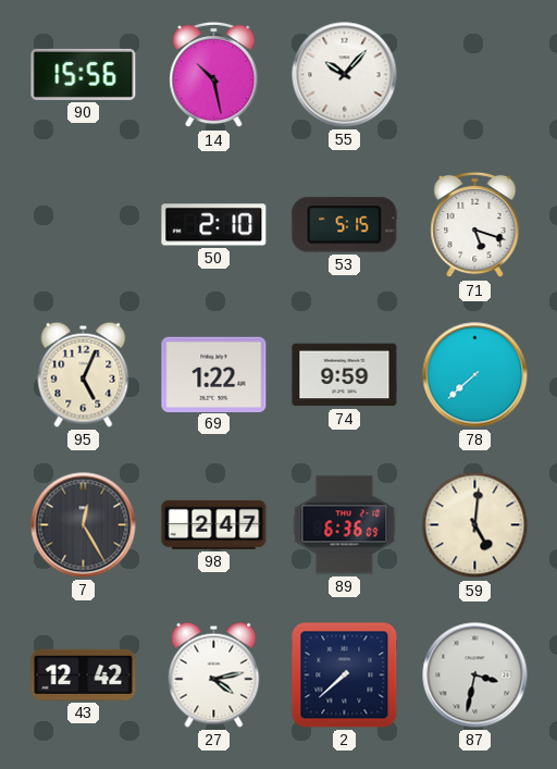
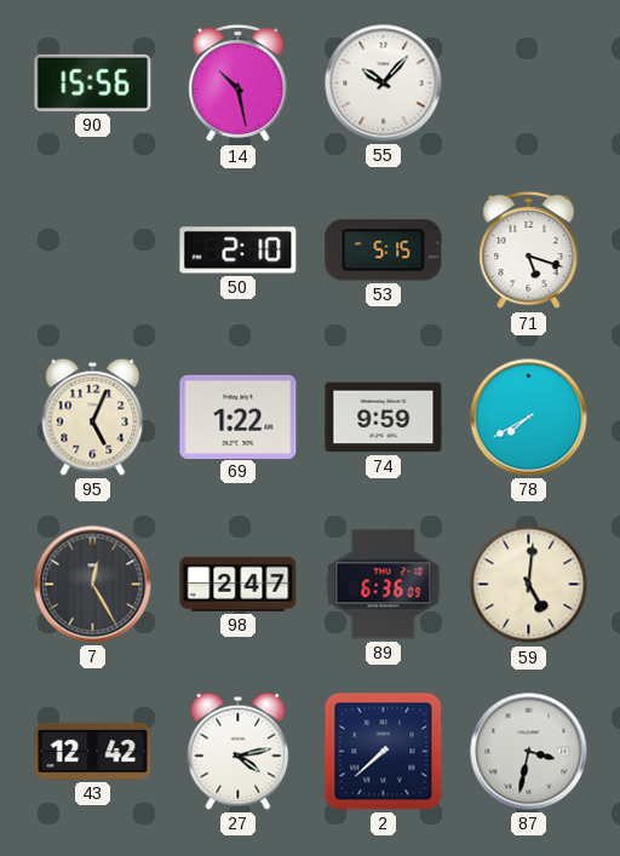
78: 7:38 -> 7:40
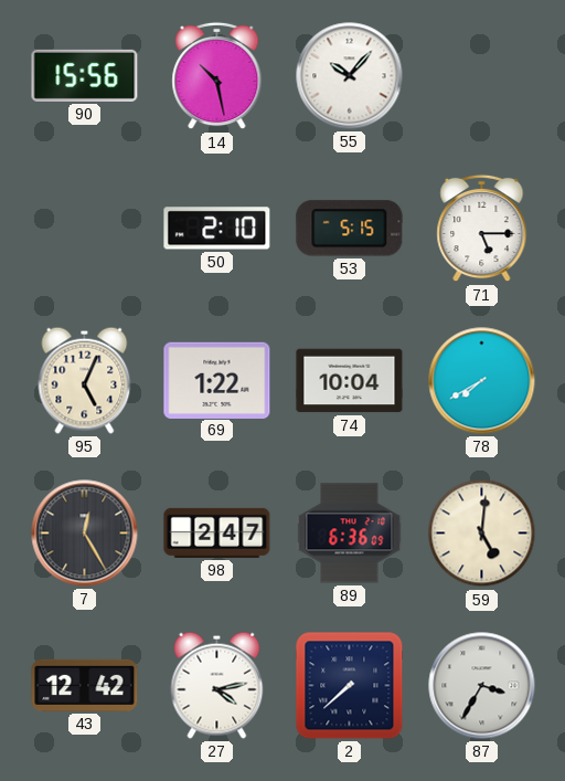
71: 5:18 -> 5:15
74: 9:59 -> 10:04
87: 3:32 -> 3:35
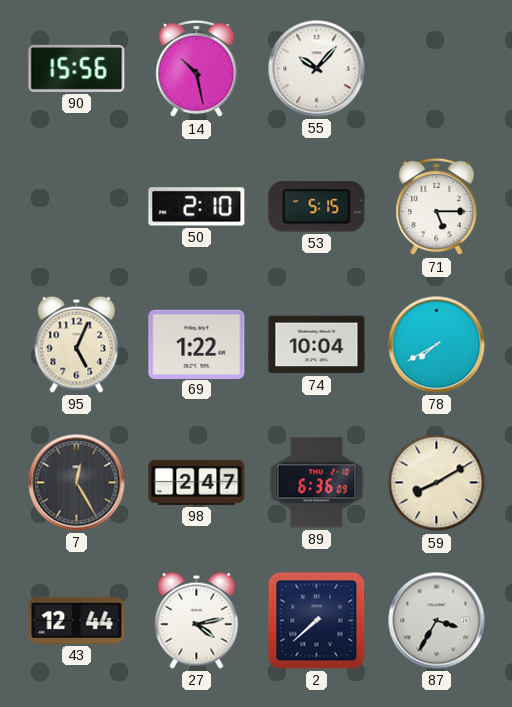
59: 5:01 -> 8:10
43: 12:42 -> 12:44
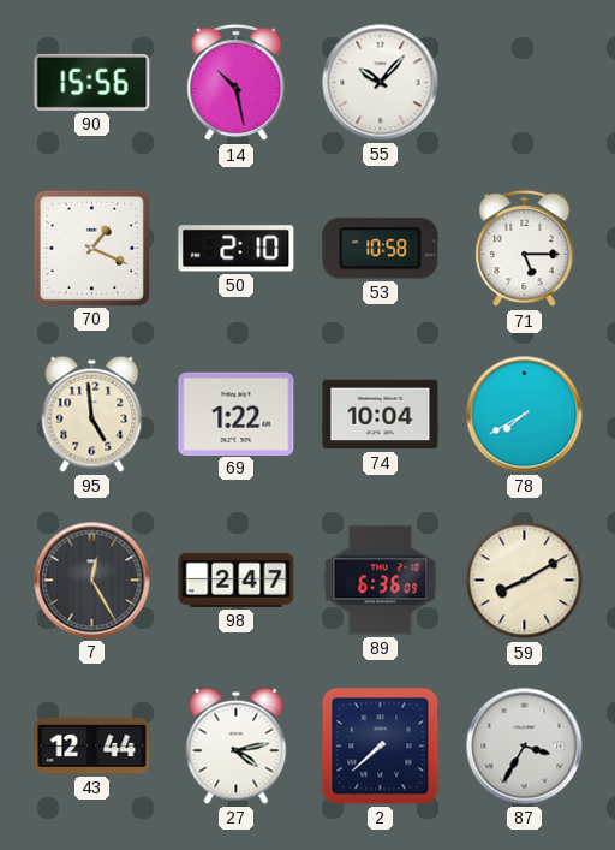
70: none -> 1:19
53: 5:15 -> 10:58
95: 5:04 -> 4:59
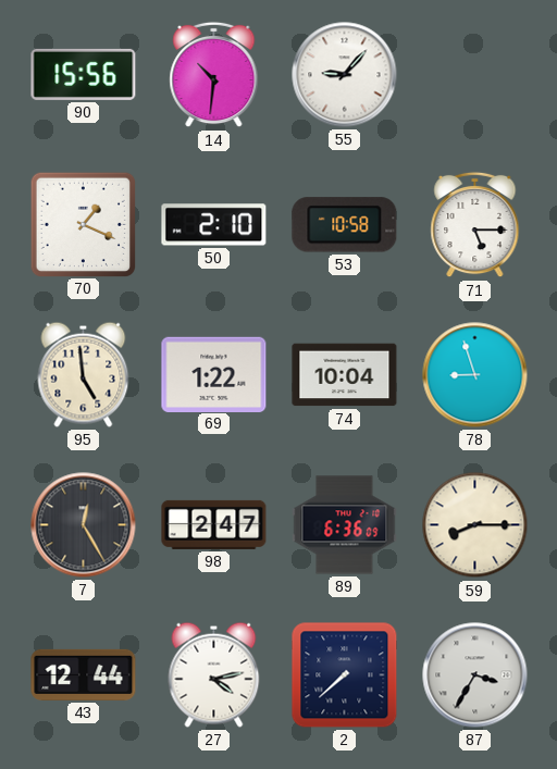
14: 10:28 -> 10:31
55: 10:07 -> 9:07
78: 7:40 -> 8:57
59: 8:10 -> 8:15
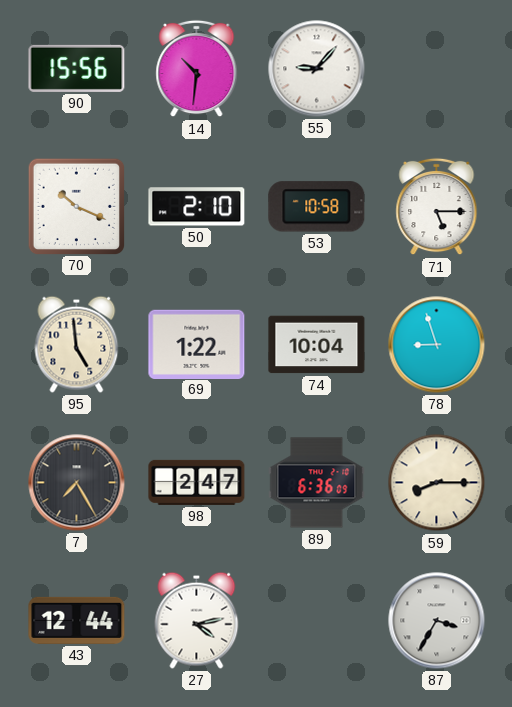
70: 1:19 -> 10:19
7: 12:25 -> 7:25
2: 7:38 -> none
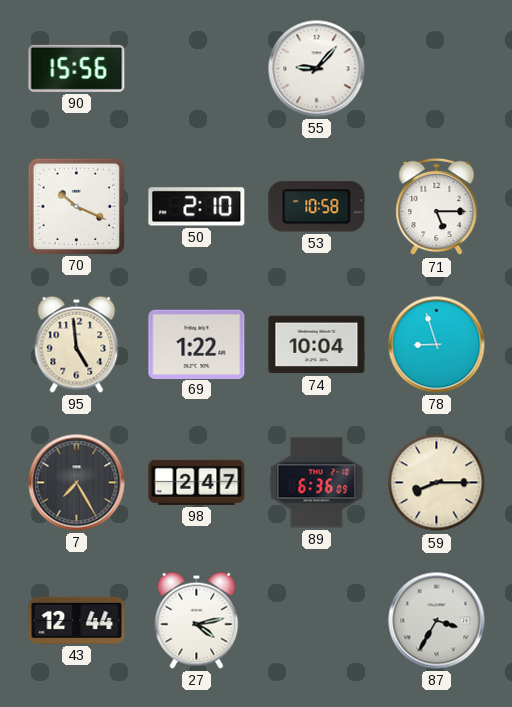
14: 10:31 -> none
